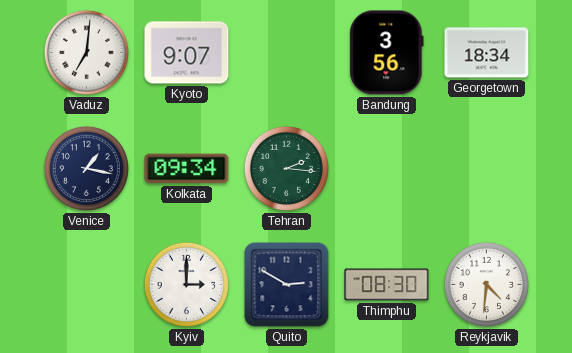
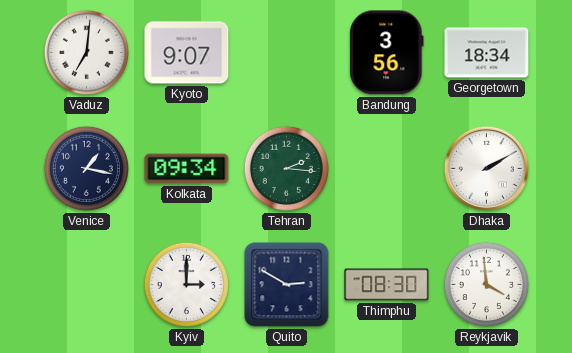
Dhaka: none -> 2:10
Reykjavik: 4:31 -> 3:59
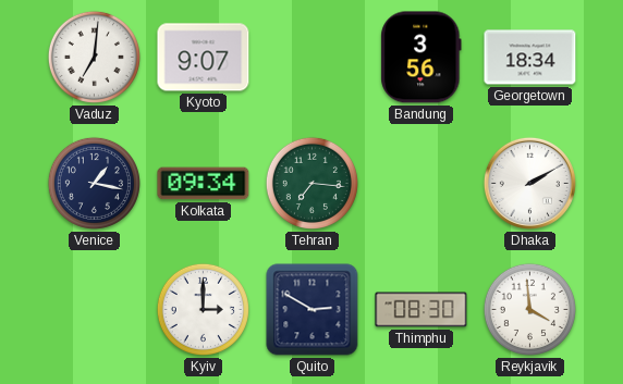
Tehran: 2:16 -> 7:16
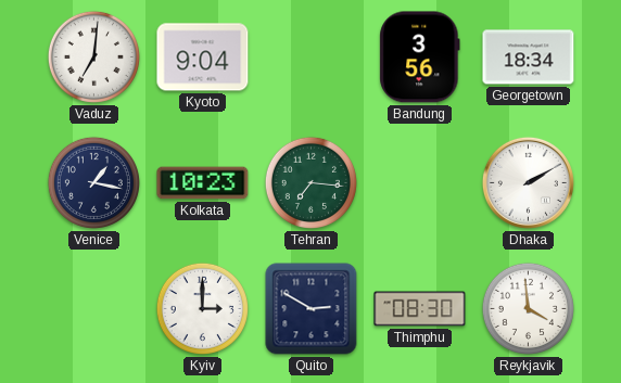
Kyoto: 9:07 -> 9:04
Kolkata: 09:34 -> 10:23
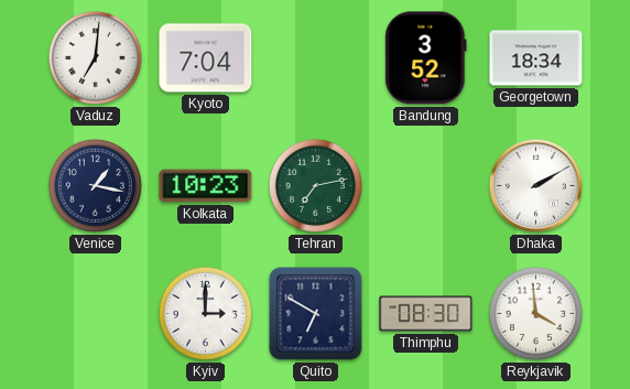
Kyoto: 9:04 -> 7:04
Bandung: 3:56 -> 3:52
Tehran: 7:16 -> 7:13
Quito: 2:50 -> 6:50
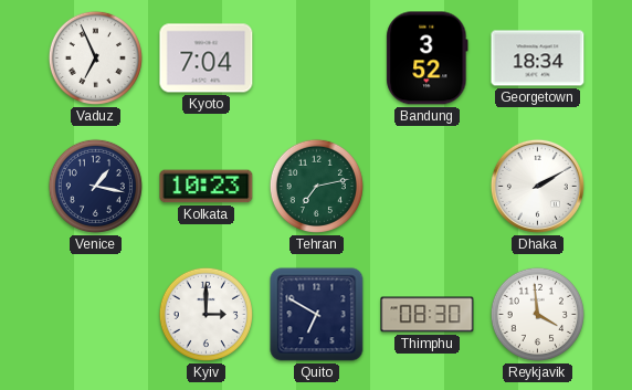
Vaduz: 7:01 -> 6:56
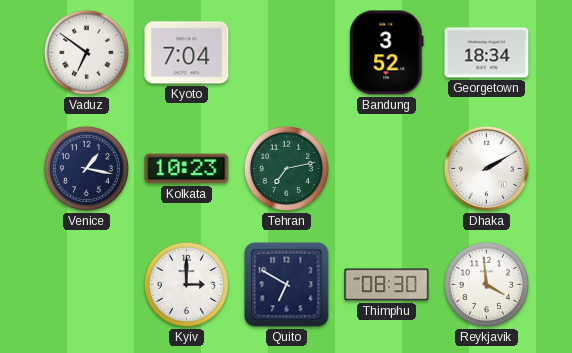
Vaduz: 6:56 -> 6:51
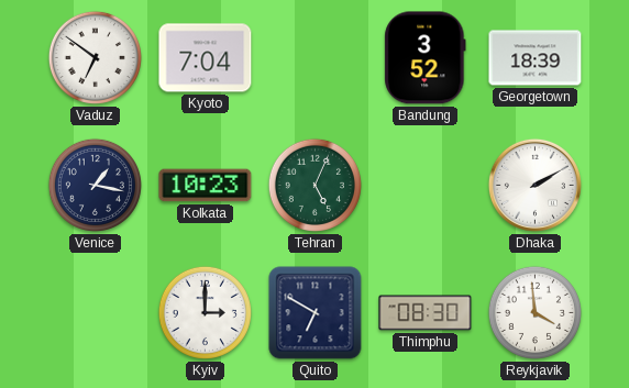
Georgetown: 18:34 -> 18:39
Tehran: 7:13 -> 5:04
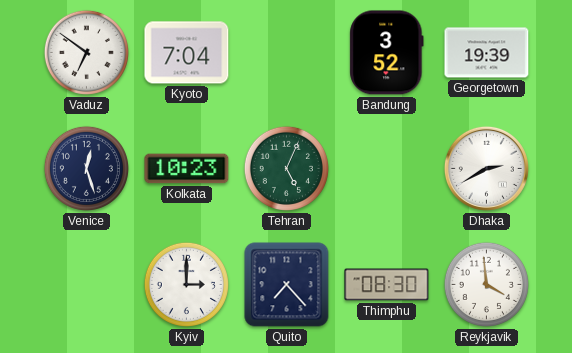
Georgetown: 18:39 -> 19:39
Venice: 1:17 -> 12:27
Dhaka: 2:10 -> 2:40
Quito: 6:50 -> 7:23
